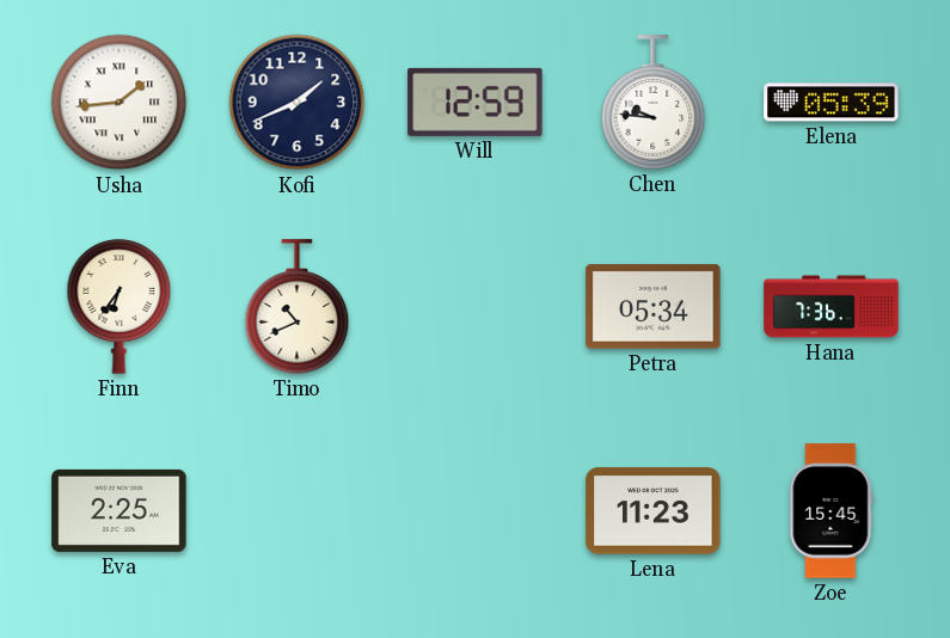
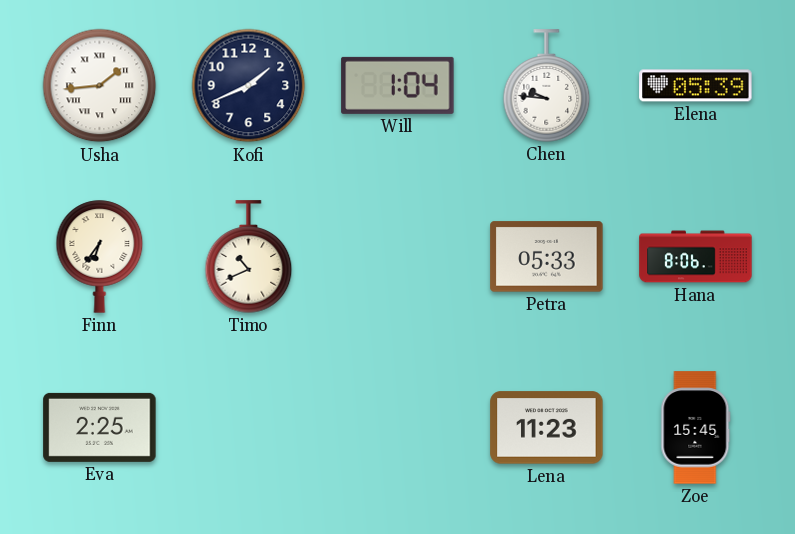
Will: 12:59 -> 1:04
Petra: 05:34 -> 05:33
Hana: 7:36 -> 8:06
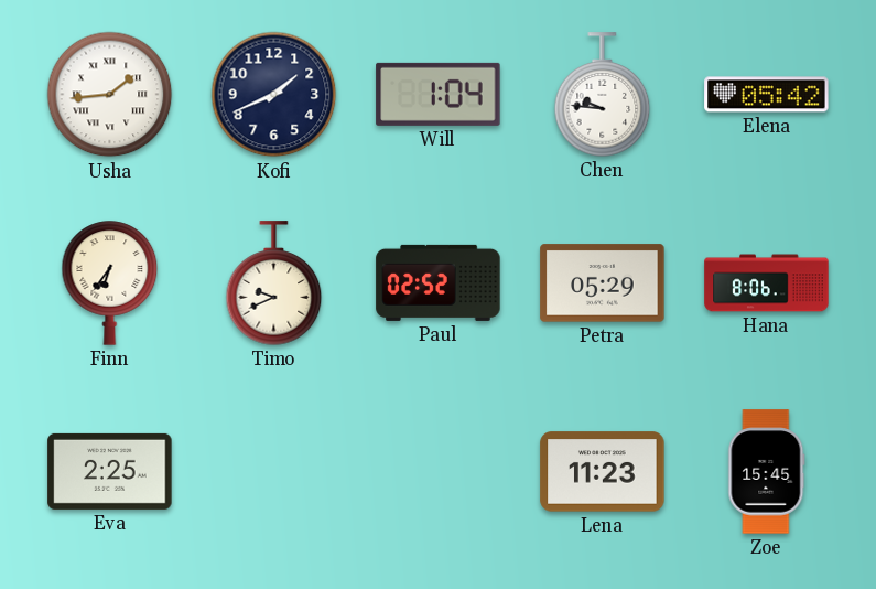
Elena: 05:39 -> 05:42
Timo: 10:41 -> 9:41
Paul: none -> 02:52
Petra: 05:33 -> 05:29
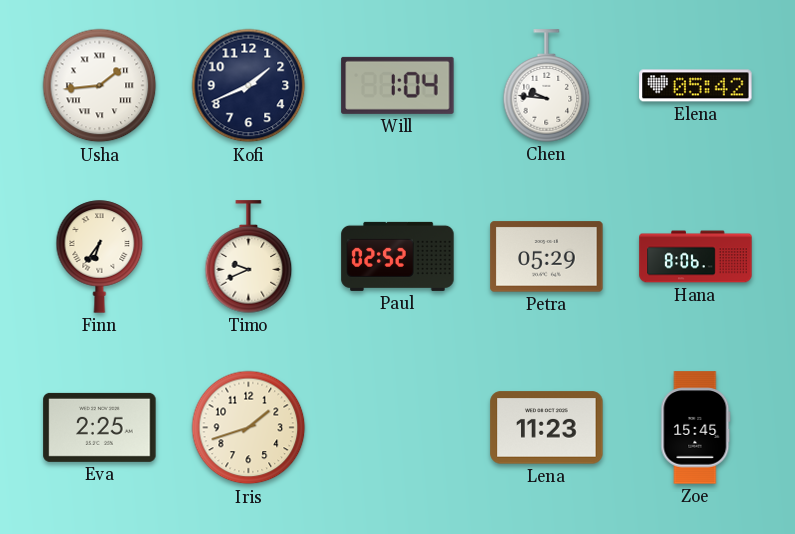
Iris: none -> 1:42
